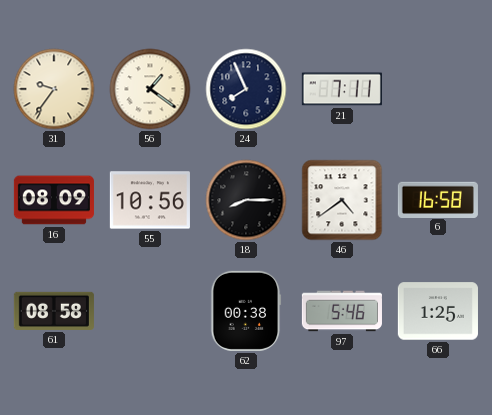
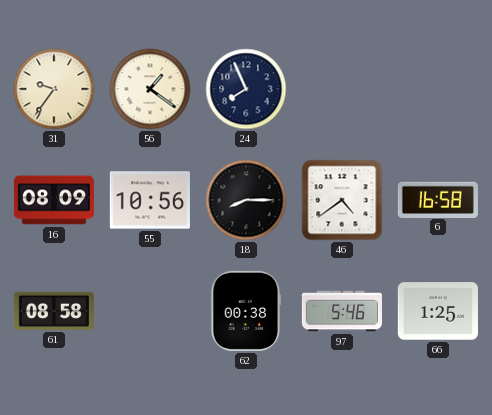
21: 7:11 -> none
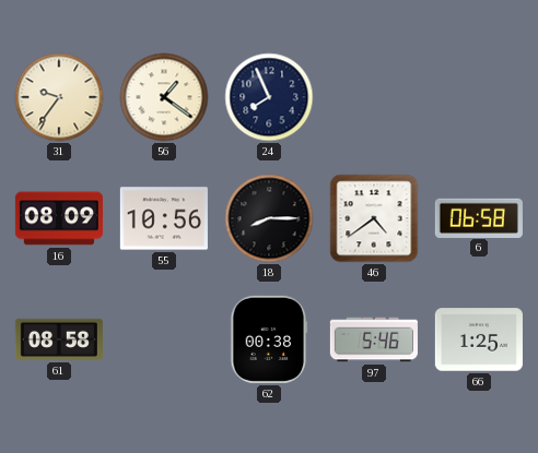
6: 16:58 -> 06:58
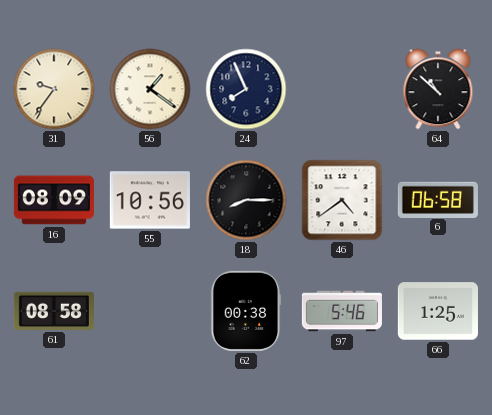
64: none -> 10:52
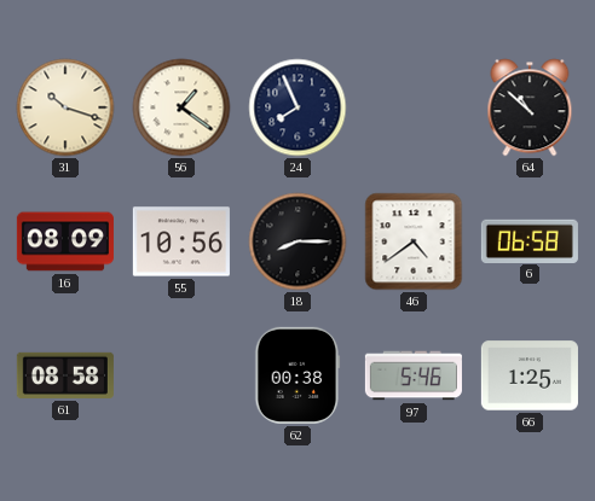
31: 9:36 -> 10:18
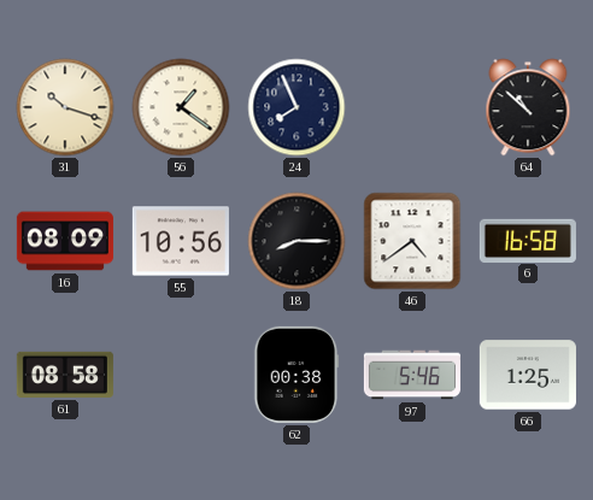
6: 06:58 -> 16:58
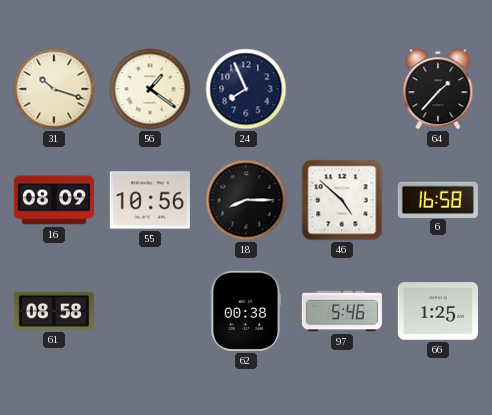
64: 10:52 -> 1:37
46: 4:39 -> 4:52
